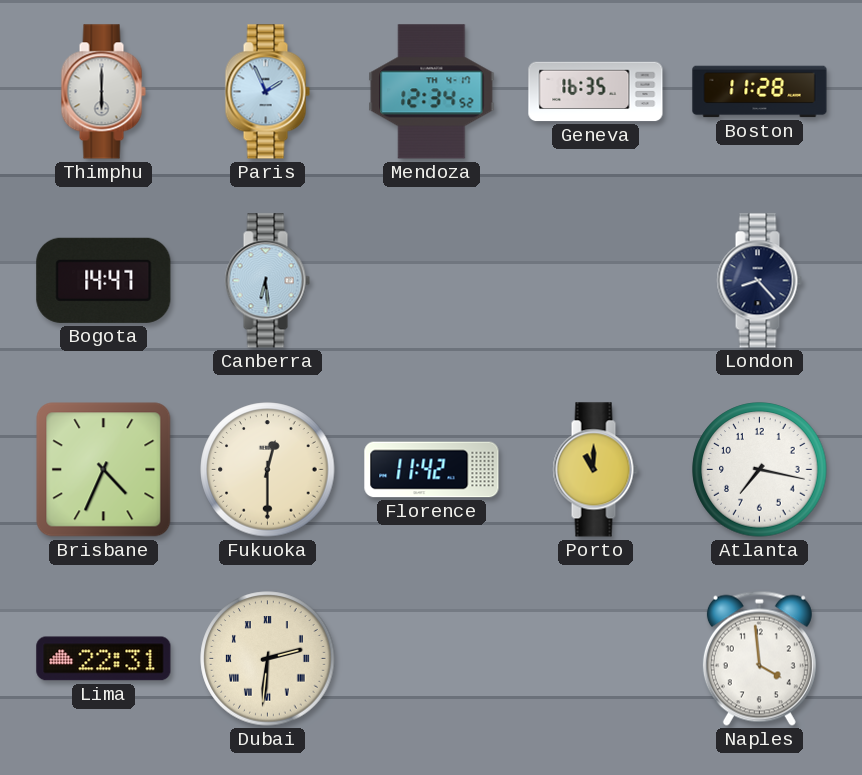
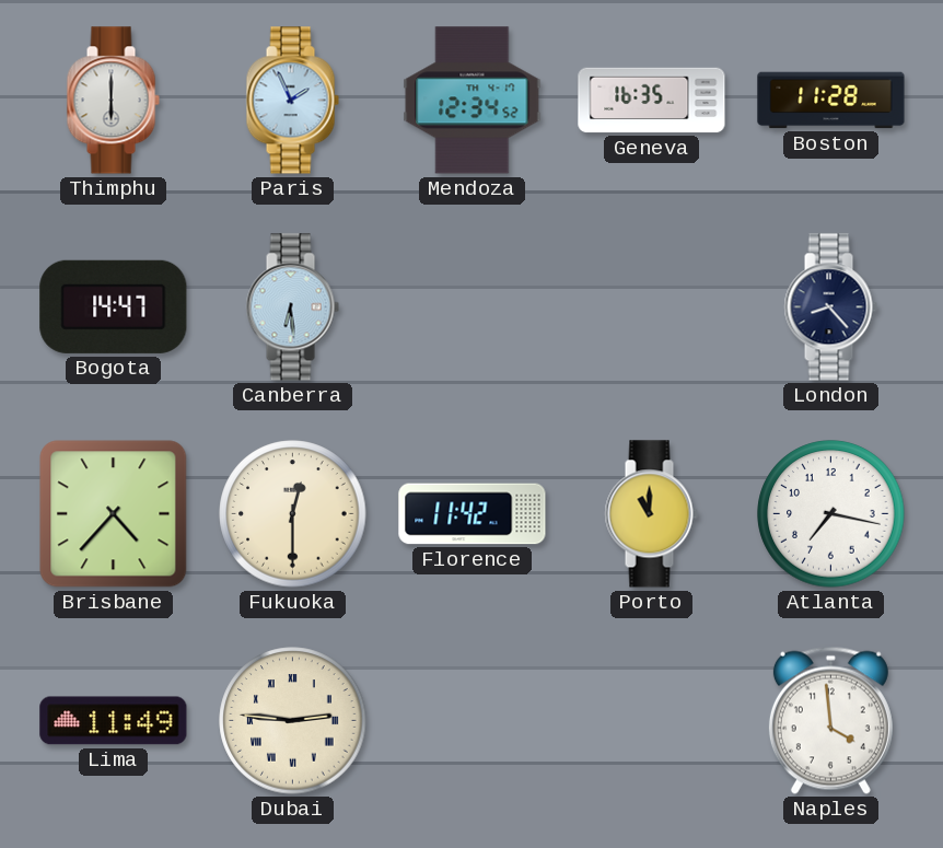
Brisbane: 4:34 -> 4:37
Lima: 22:31 -> 11:49
Dubai: 2:31 -> 2:46
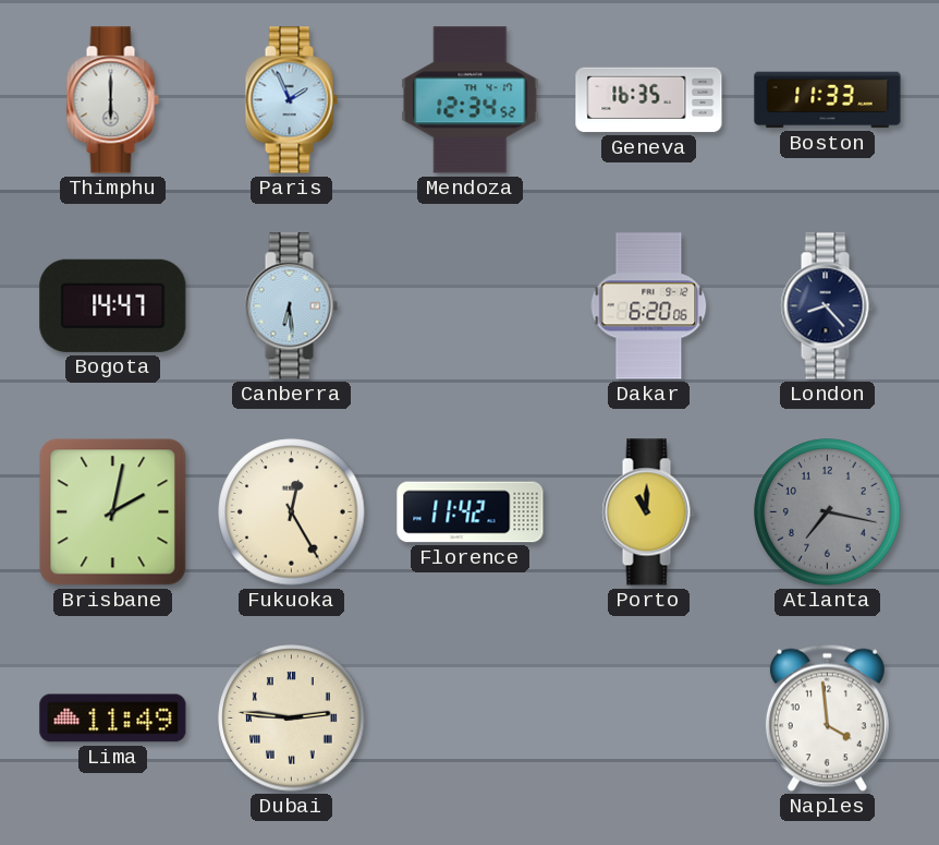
Boston: 11:28 -> 11:33
Dakar: none -> 6:20
Brisbane: 4:37 -> 2:02
Fukuoka: 12:30 -> 12:25
Atlanta dial: white -> grey
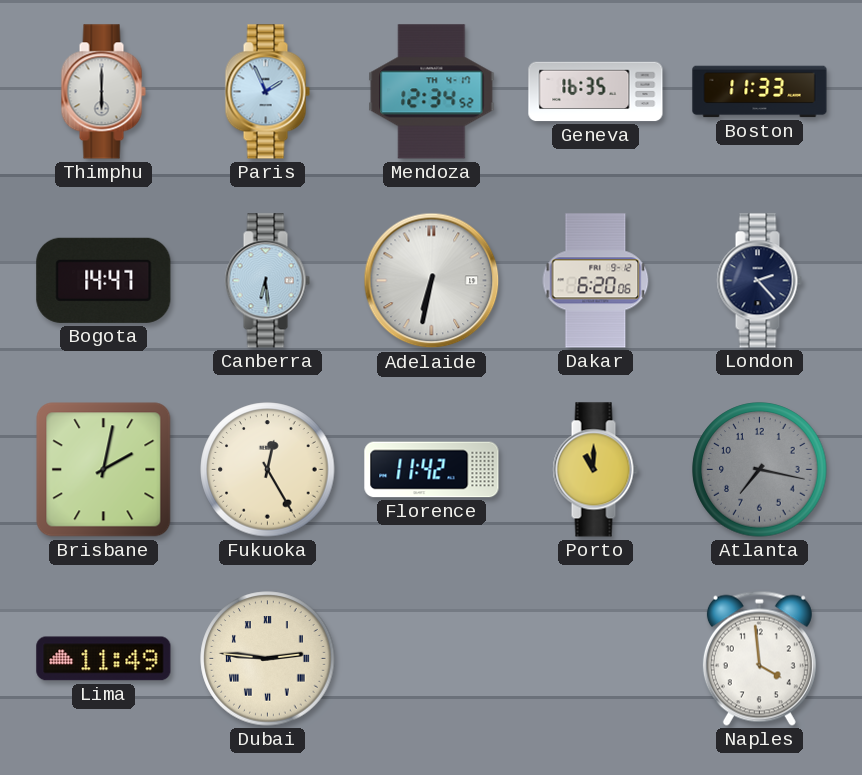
Adelaide: none -> 6:32
London: 8:23 -> 2:23
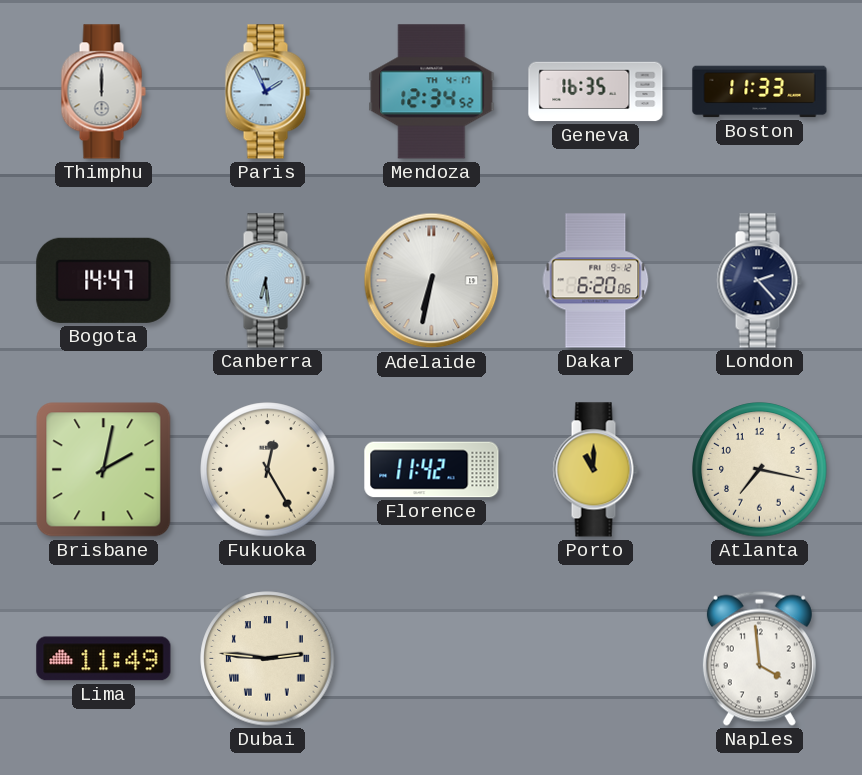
Thimphu: 6:00 -> 12:00
Atlanta dial: grey -> cream
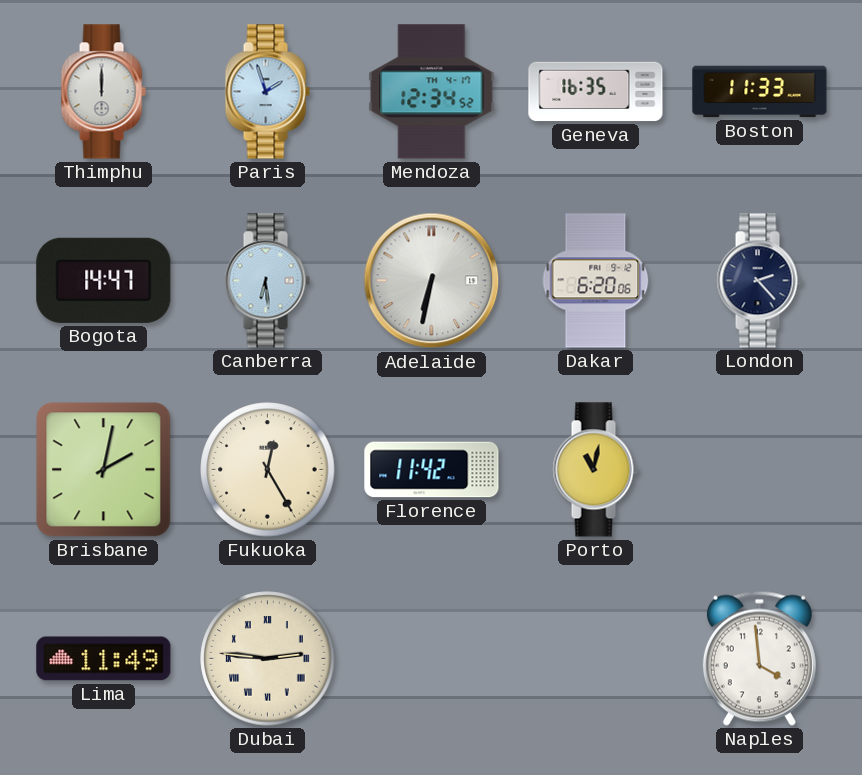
Paris: 1:56 -> 1:57
Porto: 11:00 -> 11:02
Atlanta: 7:17 -> none
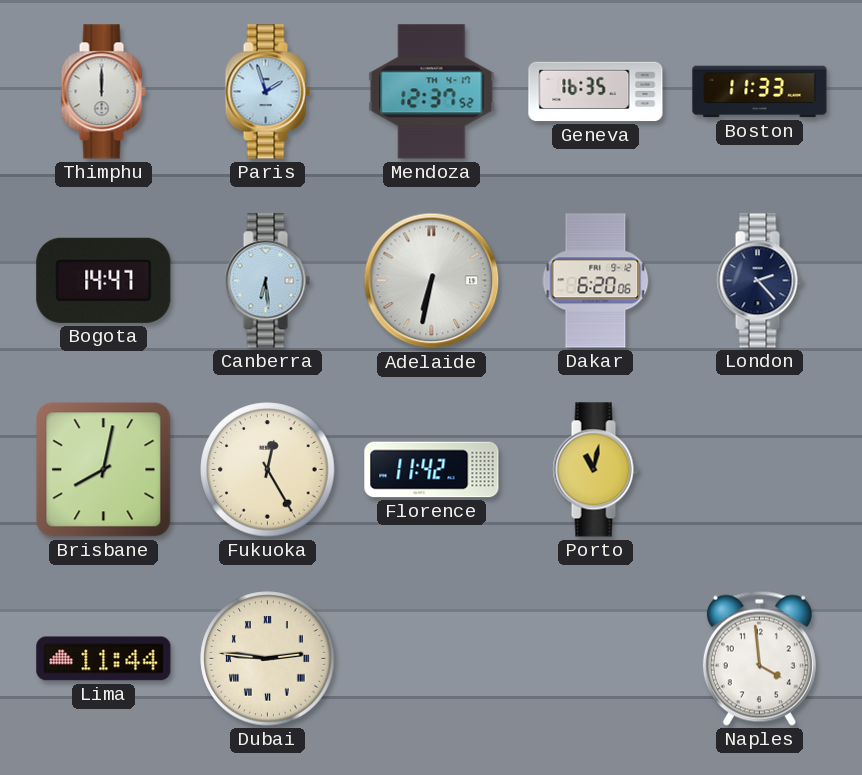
Mendoza: 12:34 -> 12:37
Brisbane: 2:02 -> 8:02
Lima: 11:49 -> 11:44
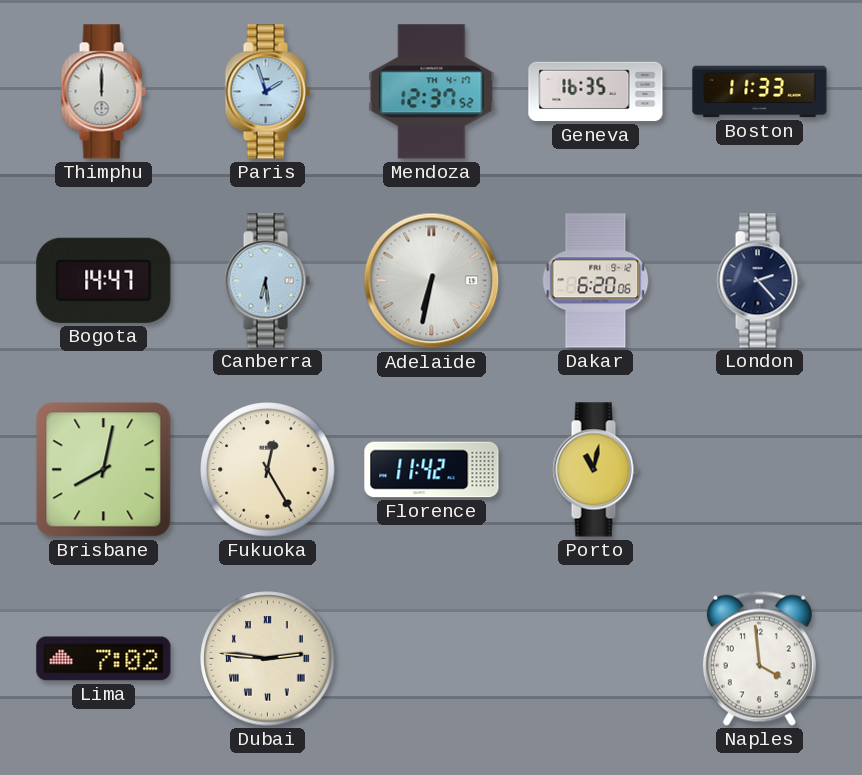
Lima: 11:44 -> 7:02
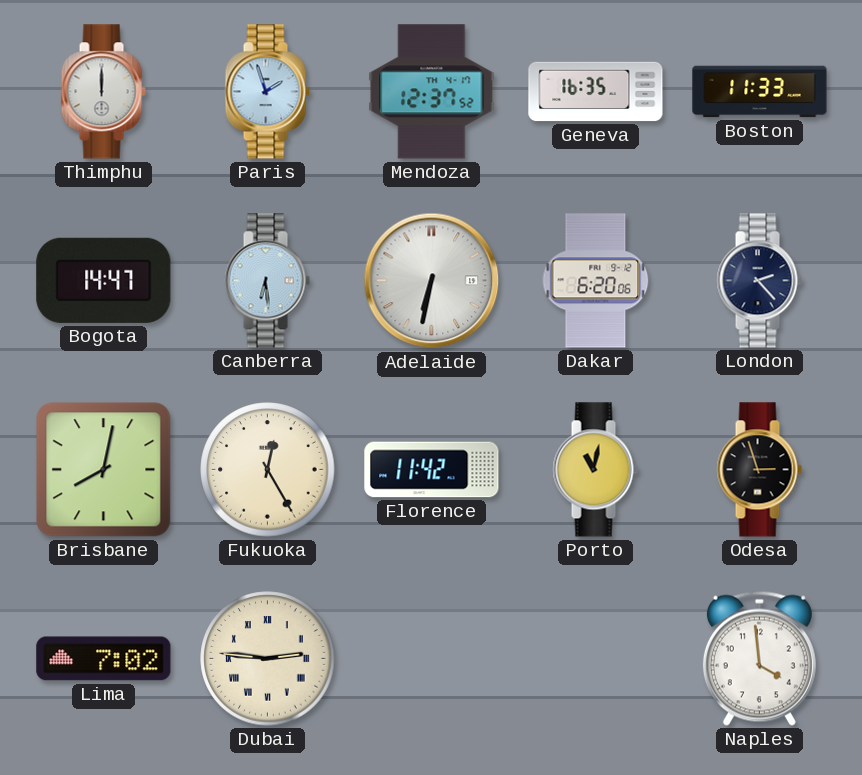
Odesa: none -> 2:57
